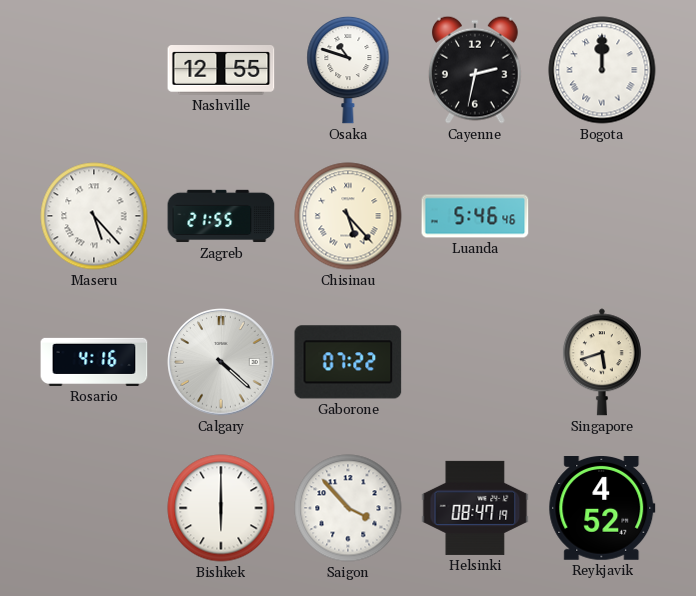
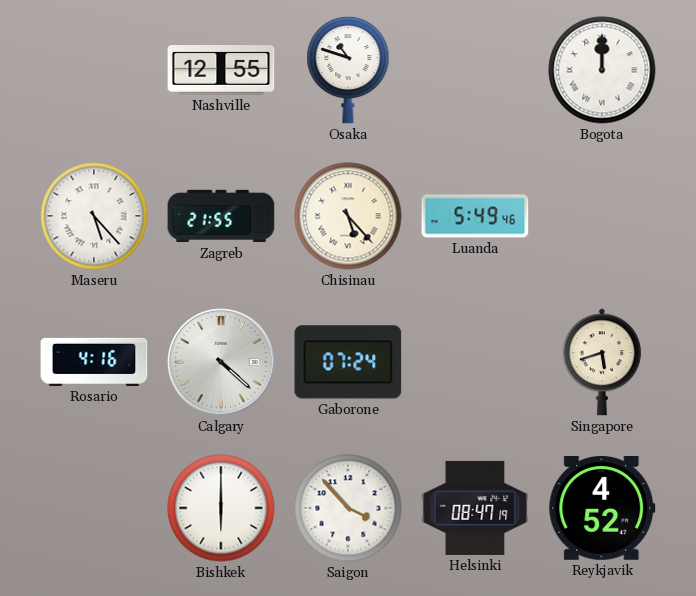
Cayenne: 2:32 -> none
Luanda: 5:46 -> 5:49
Gaborone: 07:22 -> 07:24
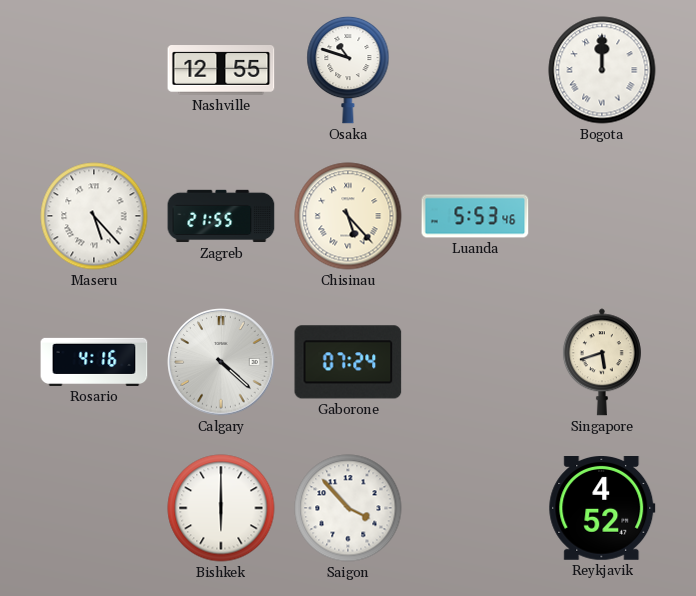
Luanda: 5:49 -> 5:53
Helsinki: 08:47 -> none
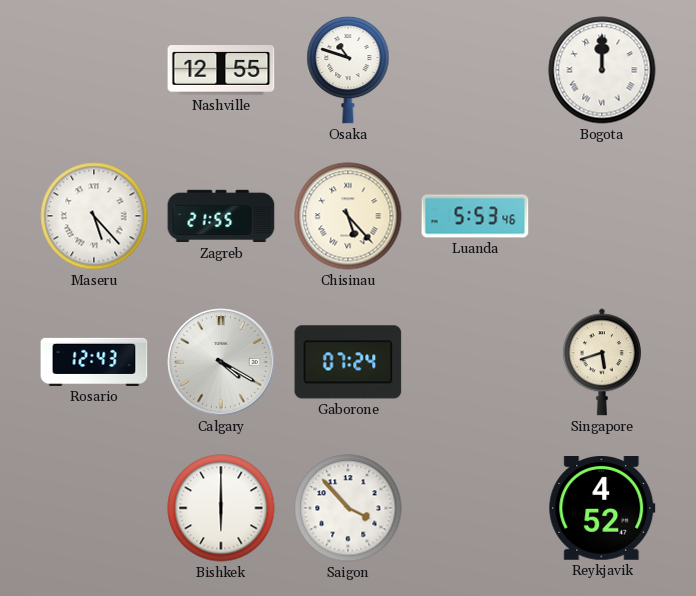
Rosario: 4:16 -> 12:43
Calgary: 4:22 -> 4:20
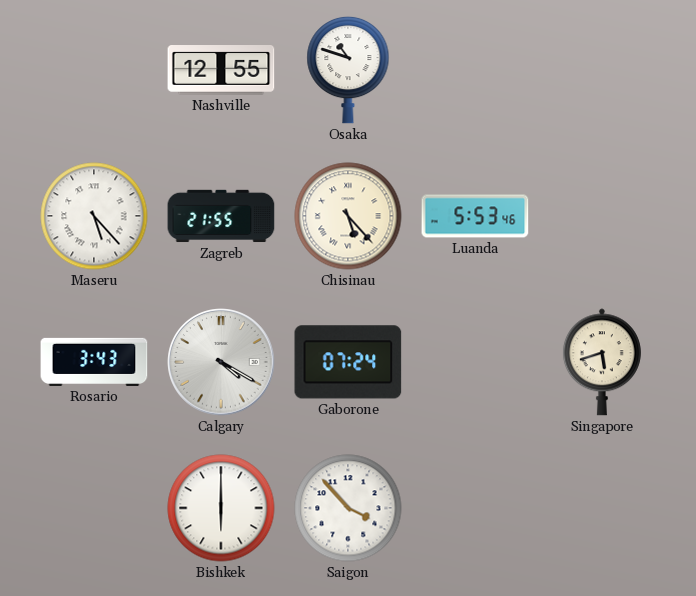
Bogota: 12:00 -> none
Rosario: 12:43 -> 3:43
Reykjavik: 4:52 -> none
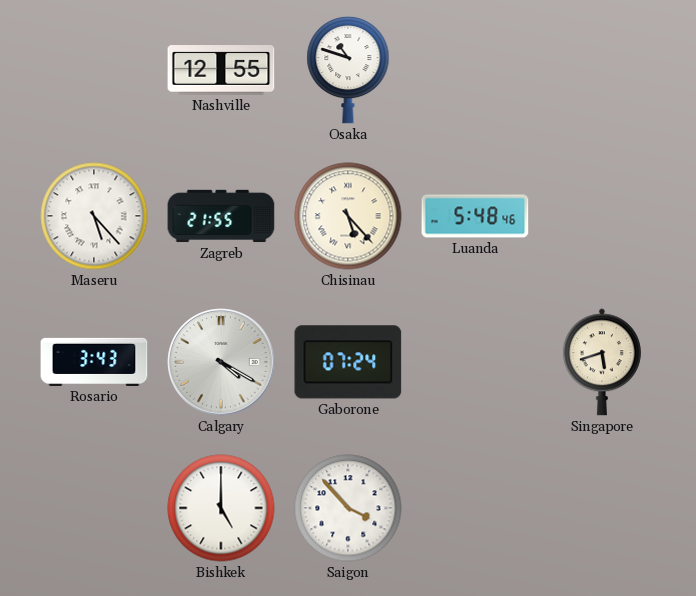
Luanda: 5:53 -> 5:48
Bishkek: 6:00 -> 5:00
